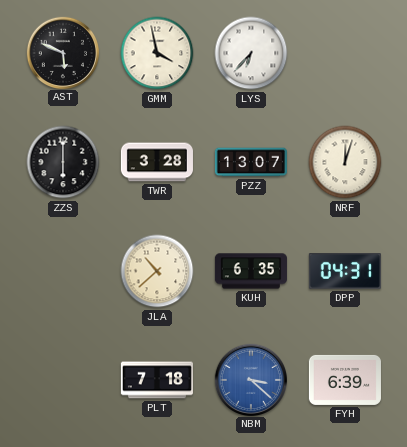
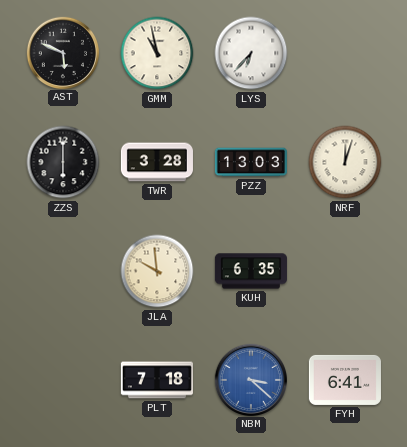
GMM: 3:58 -> 10:58
PZZ: 13:07 -> 13:03
JLA: 10:38 -> 9:59
DPP: 04:31 -> none
FYH: 6:39 -> 6:41
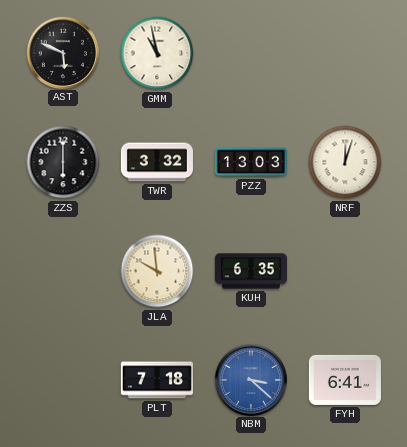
LYS: 6:37 -> none
TWR: 3:28 -> 3:32
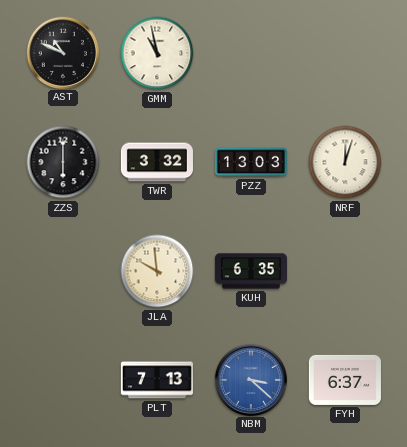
AST: 5:49 -> 10:49
PLT: 7:18 -> 7:13
FYH: 6:41 -> 6:37
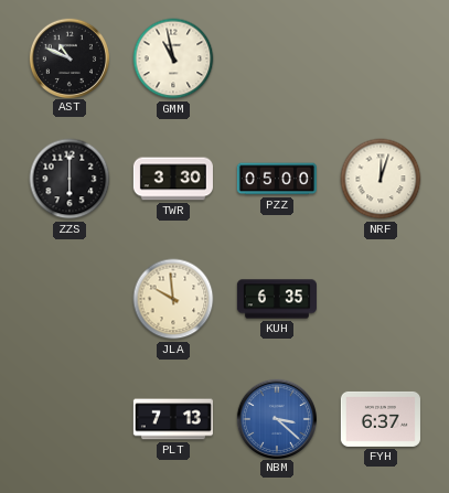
TWR: 3:32 -> 3:30
PZZ: 13:03 -> 05:00
